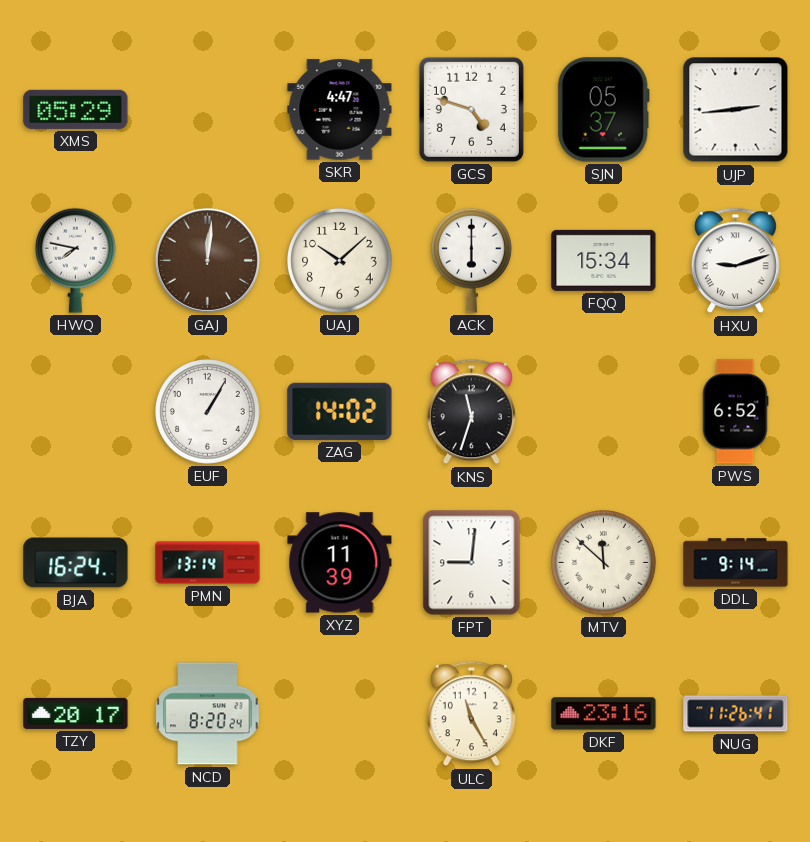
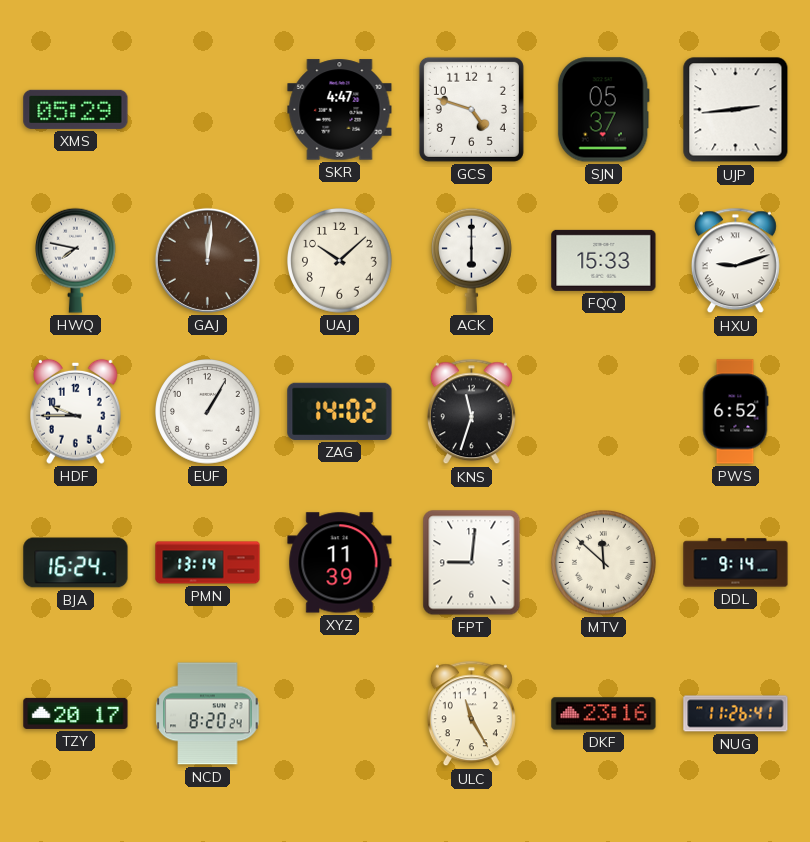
FQQ: 15:34 -> 15:33
HDF: none -> 9:45
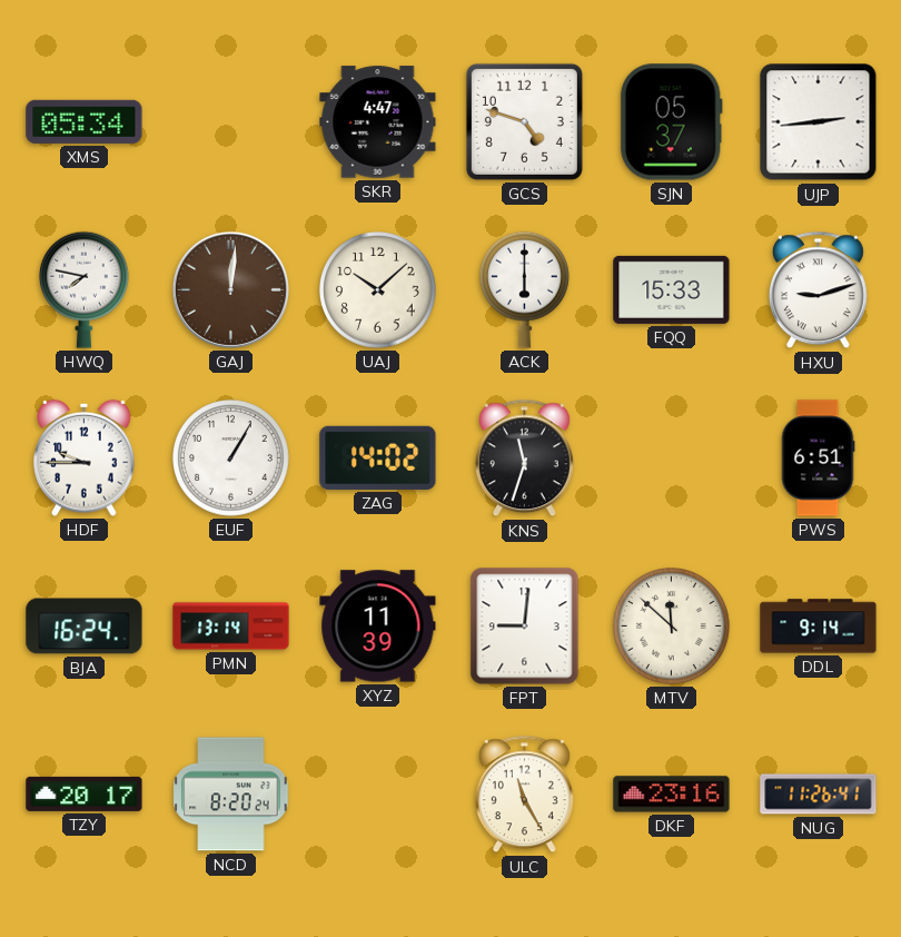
XMS: 05:29 -> 05:34
PWS: 6:52 -> 6:51
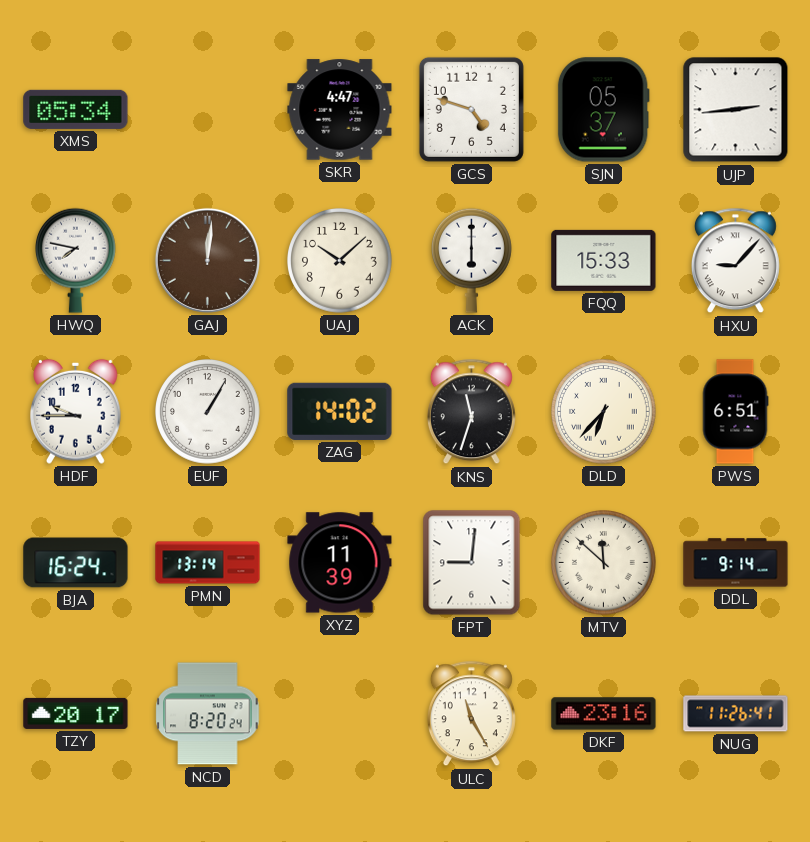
HXU: 9:12 -> 9:07
DLD: none -> 6:37
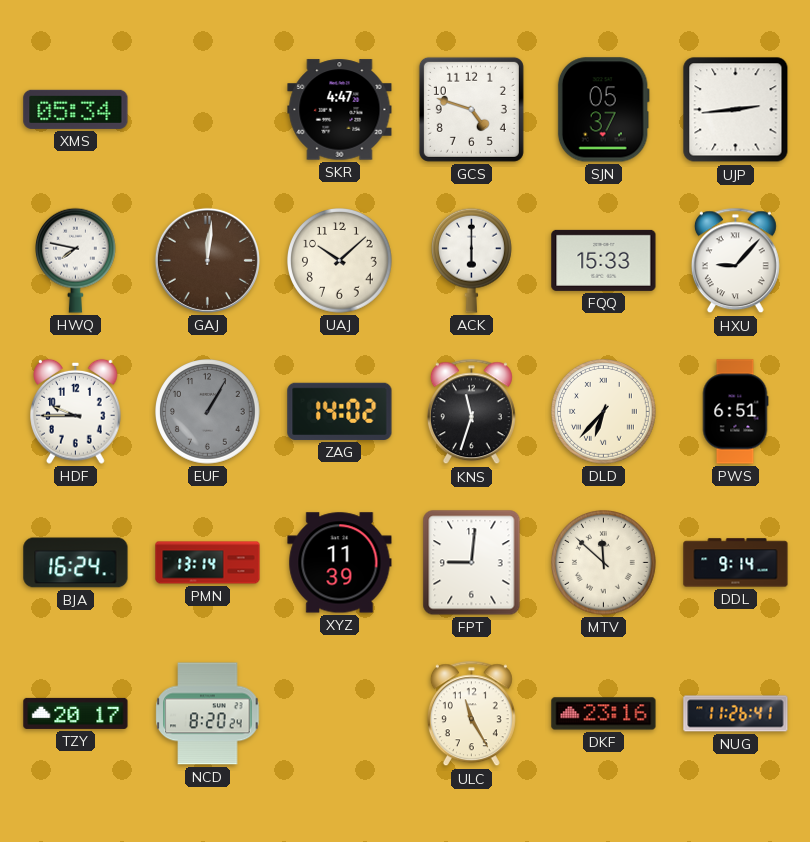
EUF dial: white -> grey
